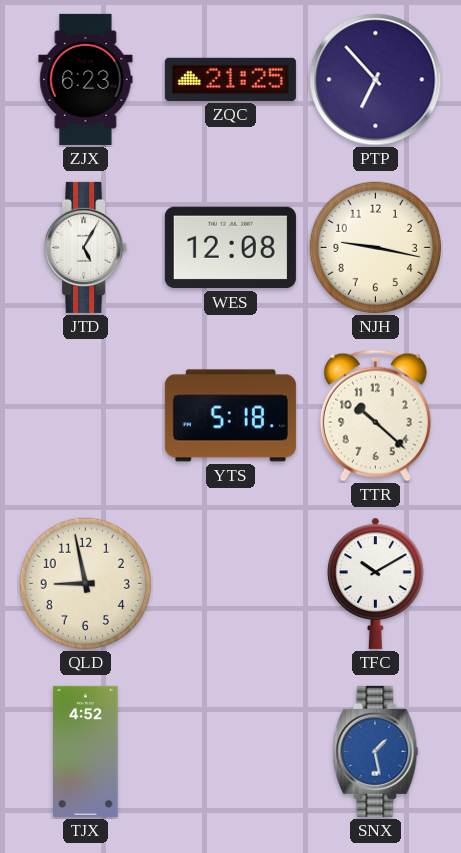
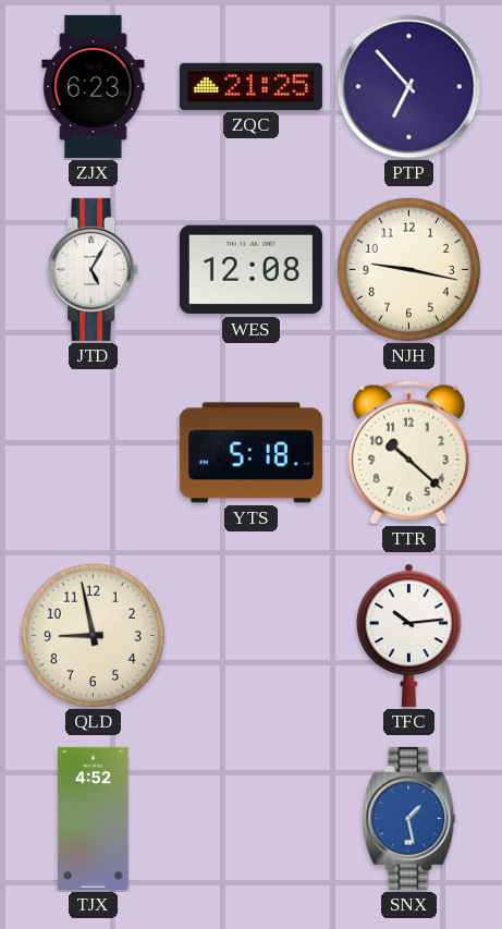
TFC: 10:10 -> 10:14
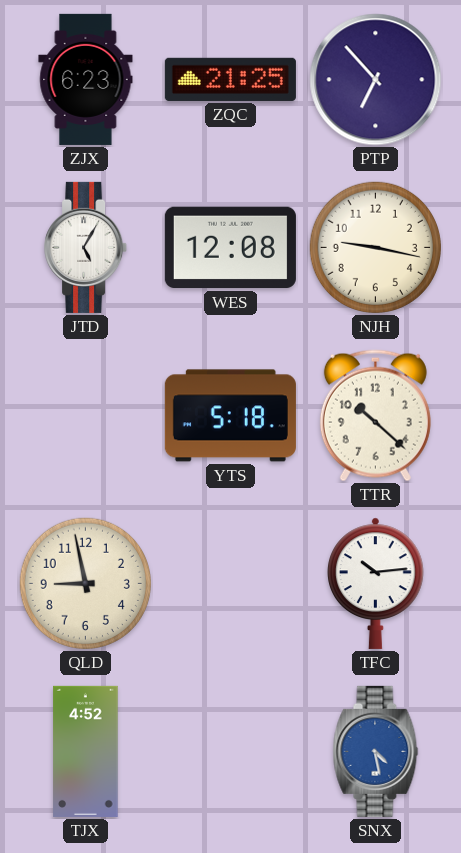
SNX: 1:28 -> 4:28
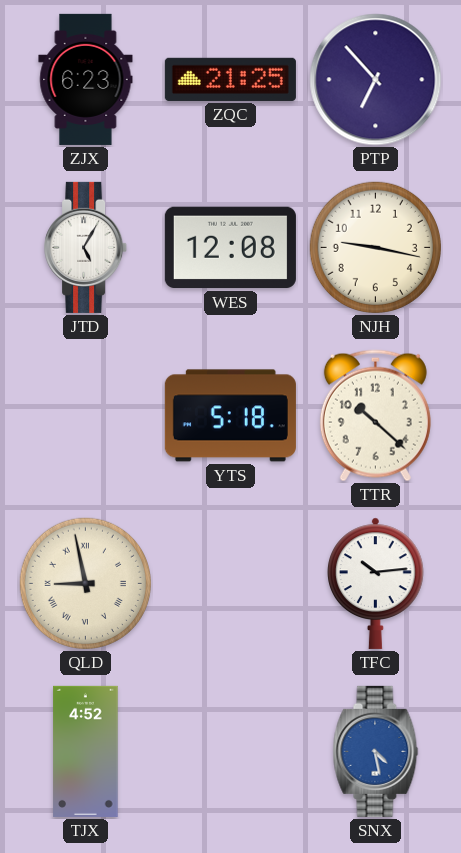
QLD numerals: Arabic -> Roman
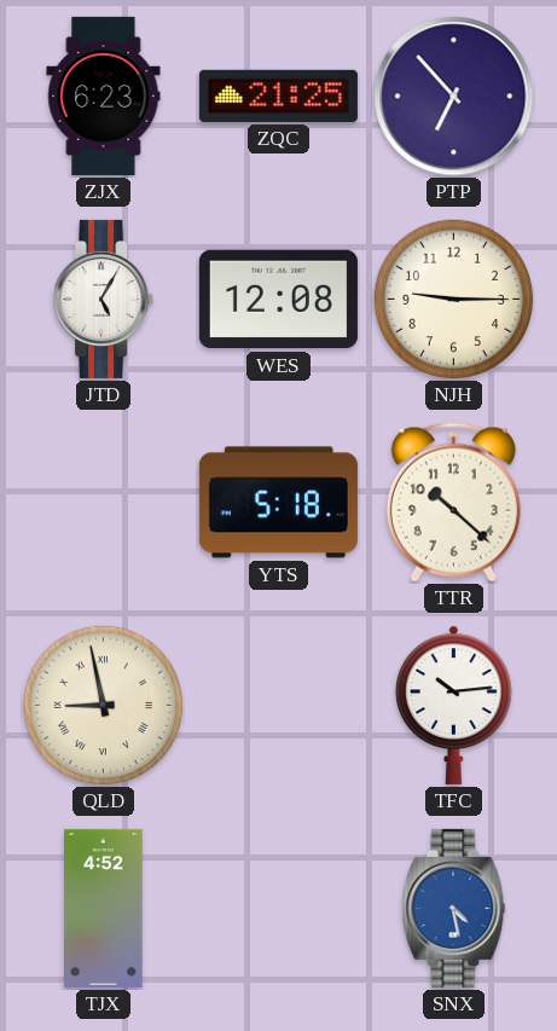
NJH: 9:17 -> 9:15
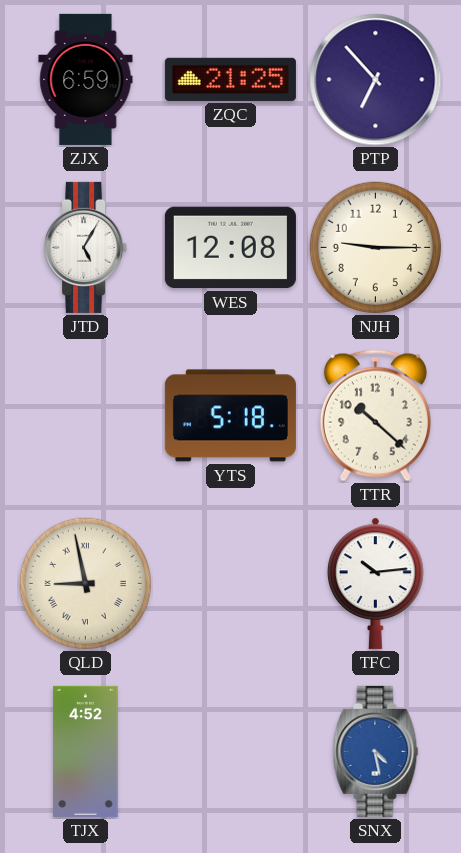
ZJX: 6:23 -> 6:59
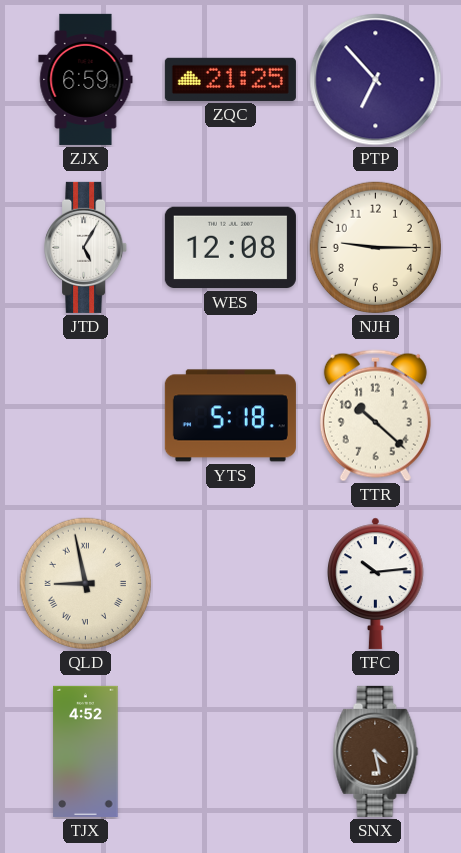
SNX dial: blue -> brown
